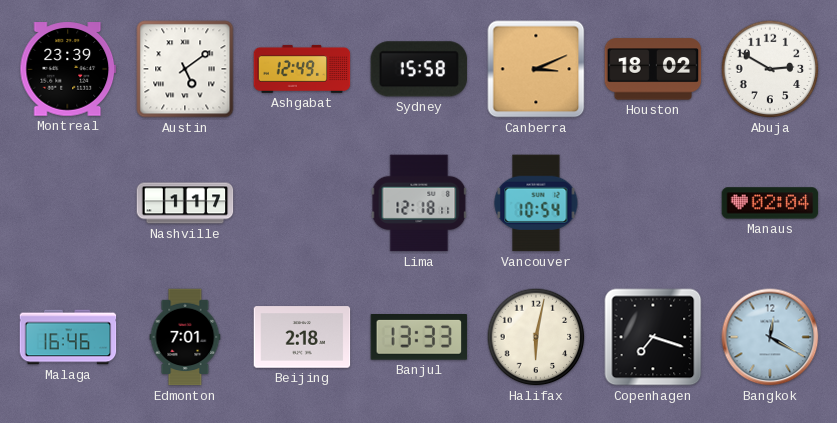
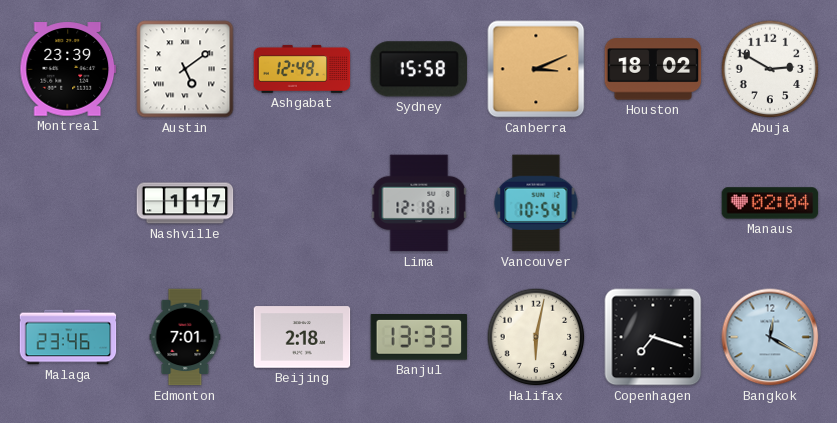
Malaga: 16:46 -> 23:46
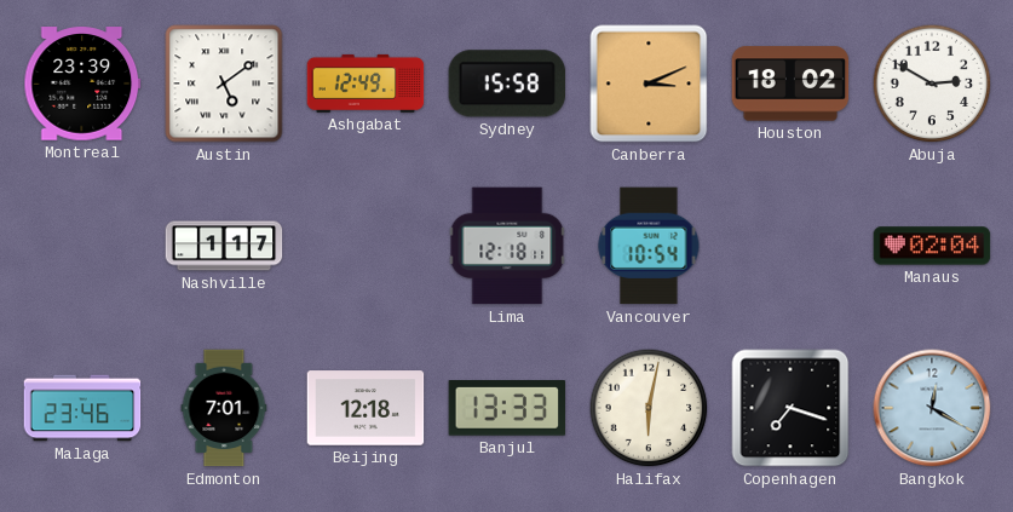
Beijing: 2:18 -> 12:18
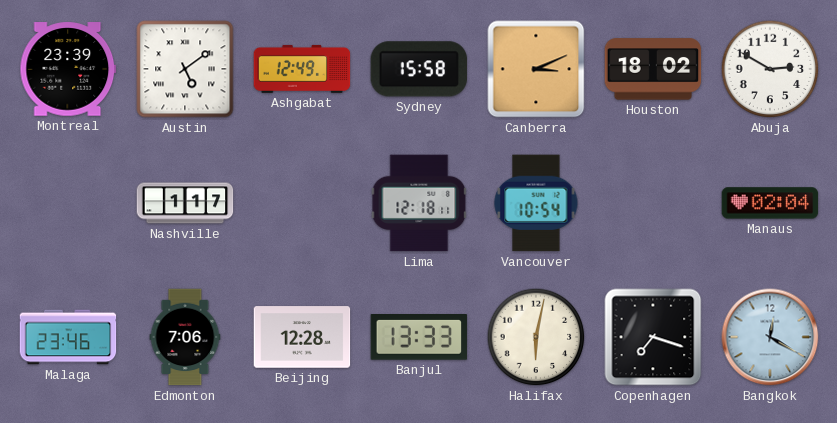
Edmonton: 7:01 -> 7:06
Beijing: 12:18 -> 12:28
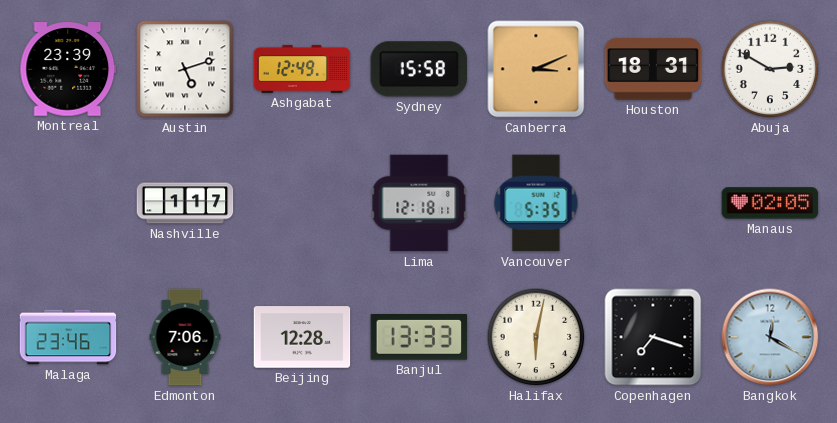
Austin: 5:09 -> 5:12
Houston: 18:02 -> 18:31
Vancouver: 10:54 -> 5:35
Manaus: 02:04 -> 02:05
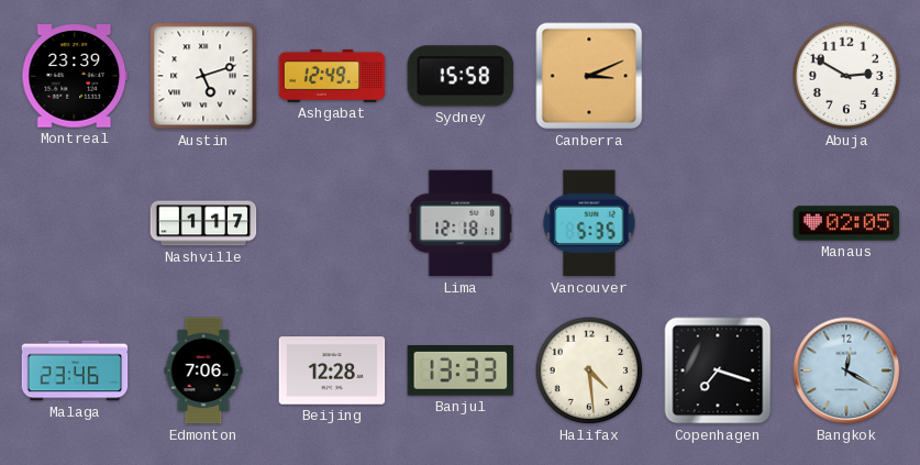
Houston: 18:31 -> none
Halifax: 6:02 -> 4:29
